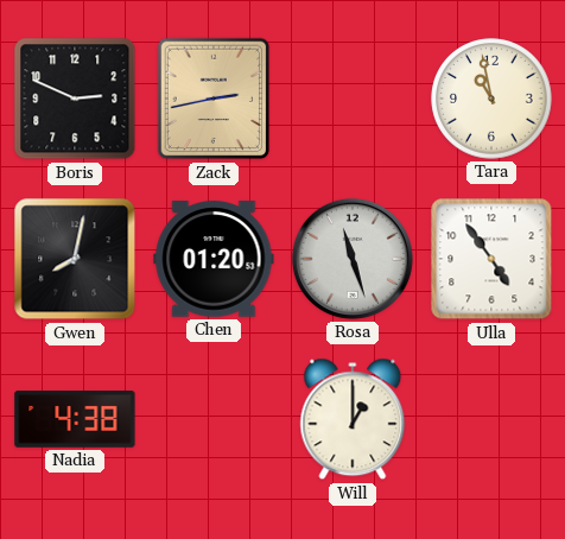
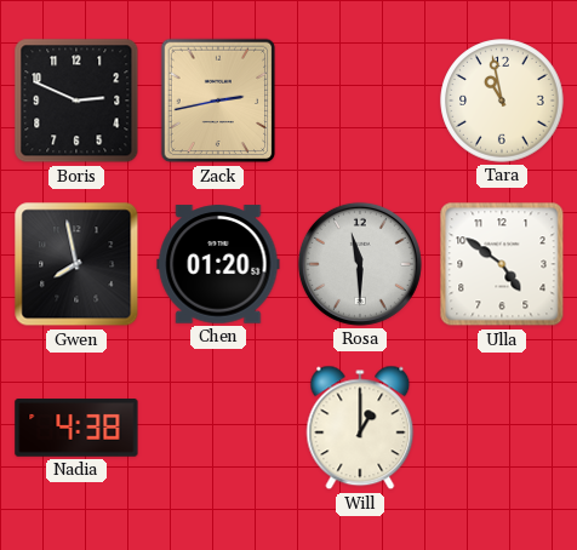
Gwen: 8:02 -> 7:58
Rosa: 11:27 -> 11:30
Ulla: 4:54 -> 4:51
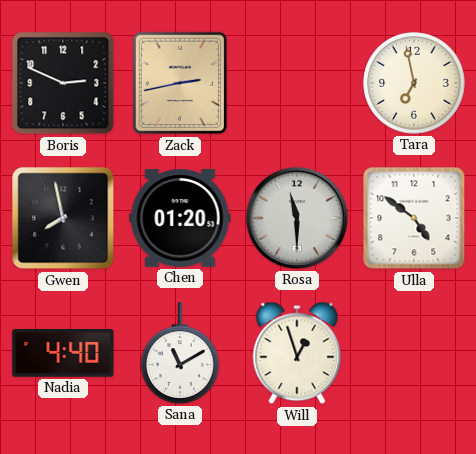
Tara: 10:58 -> 6:58
Nadia: 4:38 -> 4:40
Sana: none -> 11:10
Will: 1:00 -> 12:57
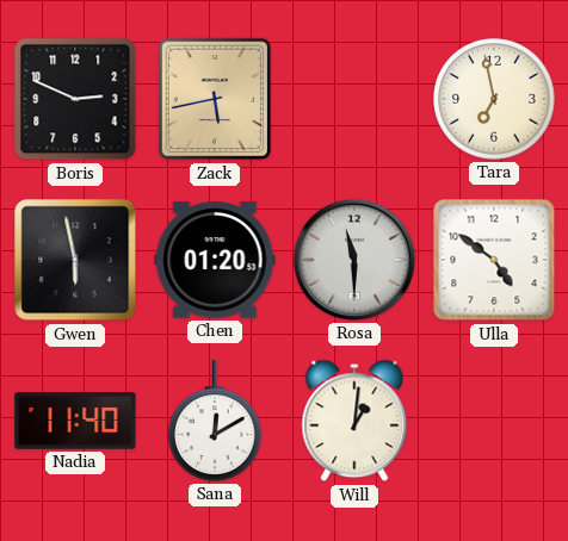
Zack: 2:43 -> 5:43
Gwen: 7:58 -> 5:58
Nadia: 4:40 -> 11:40
Sana: 11:10 -> 12:10
Will: 12:57 -> 1:01
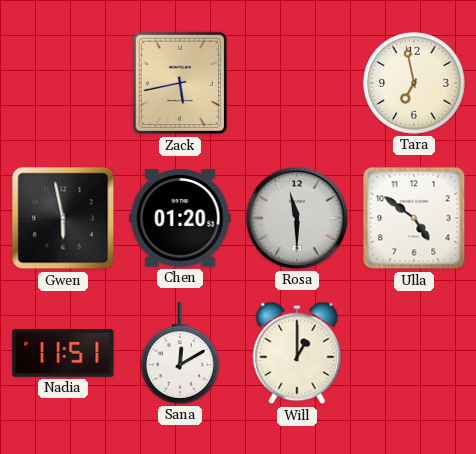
Boris: 2:49 -> none
Nadia: 11:40 -> 11:51
Will: 1:01 -> 1:00
